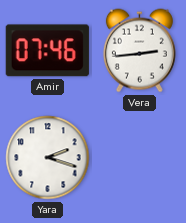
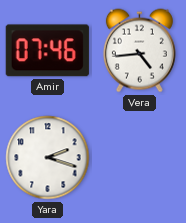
Vera: 2:44 -> 4:44
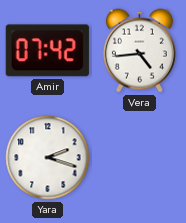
Amir: 07:46 -> 07:42
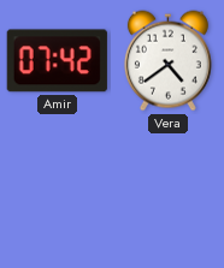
Vera: 4:44 -> 4:39
Yara: 2:18 -> none
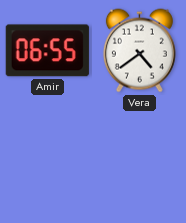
Amir: 07:42 -> 06:55
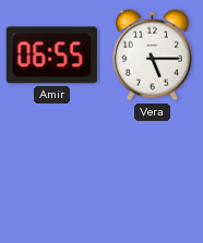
Vera: 4:39 -> 5:15
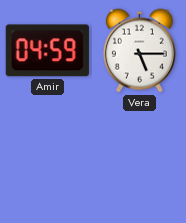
Amir: 06:55 -> 04:59
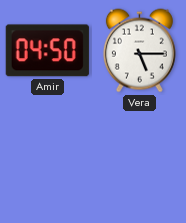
Amir: 04:59 -> 04:50
